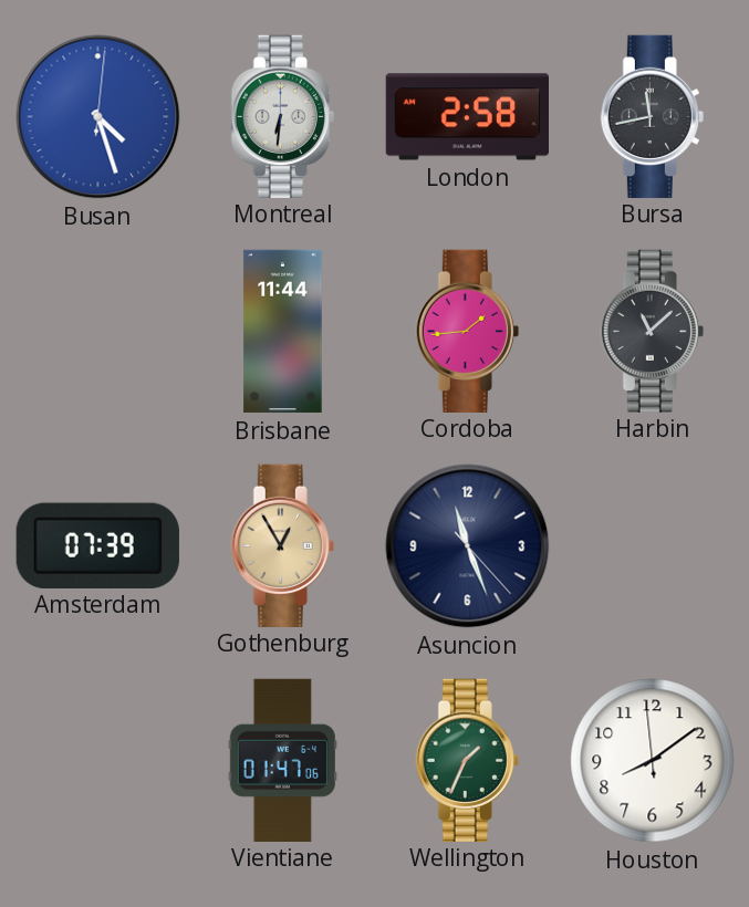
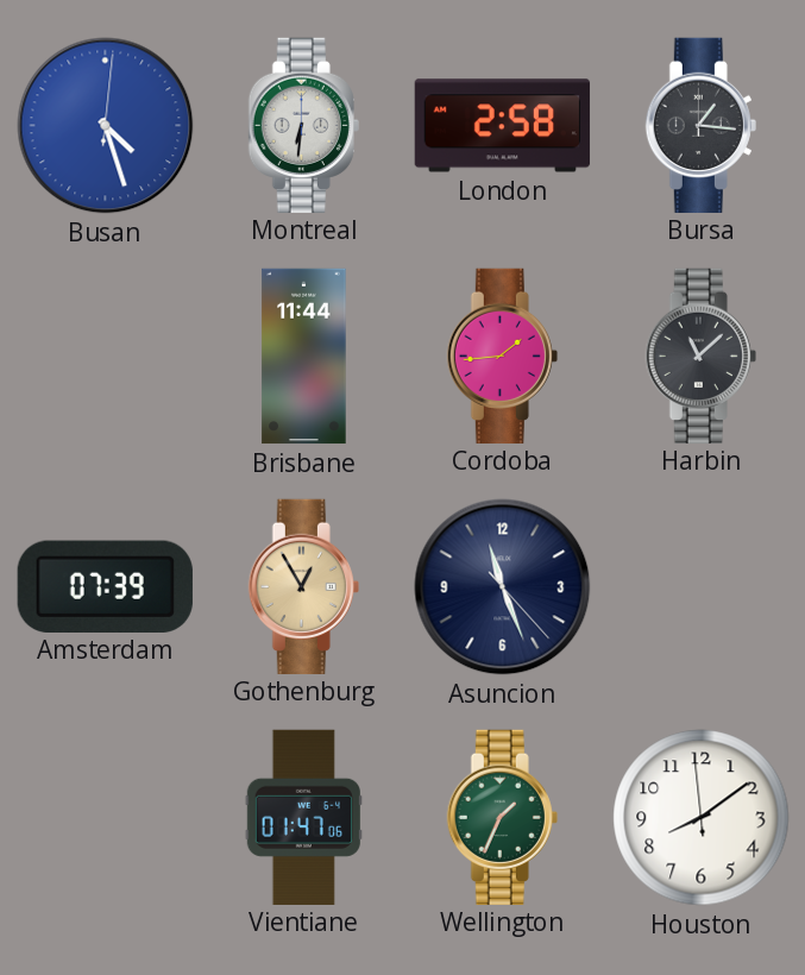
Bursa: 11:43 -> 1:16
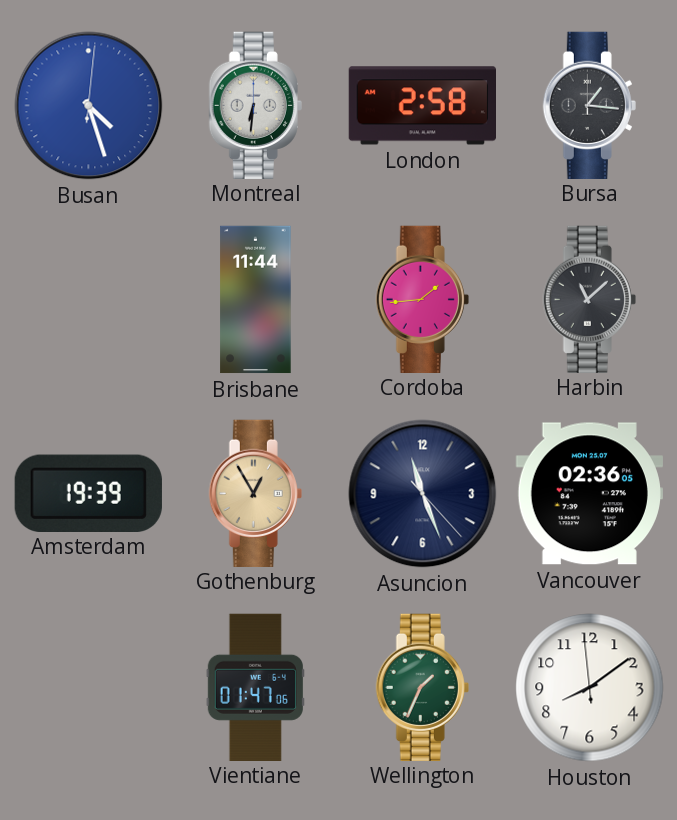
Amsterdam: 07:39 -> 19:39
Vancouver: none -> 02:36
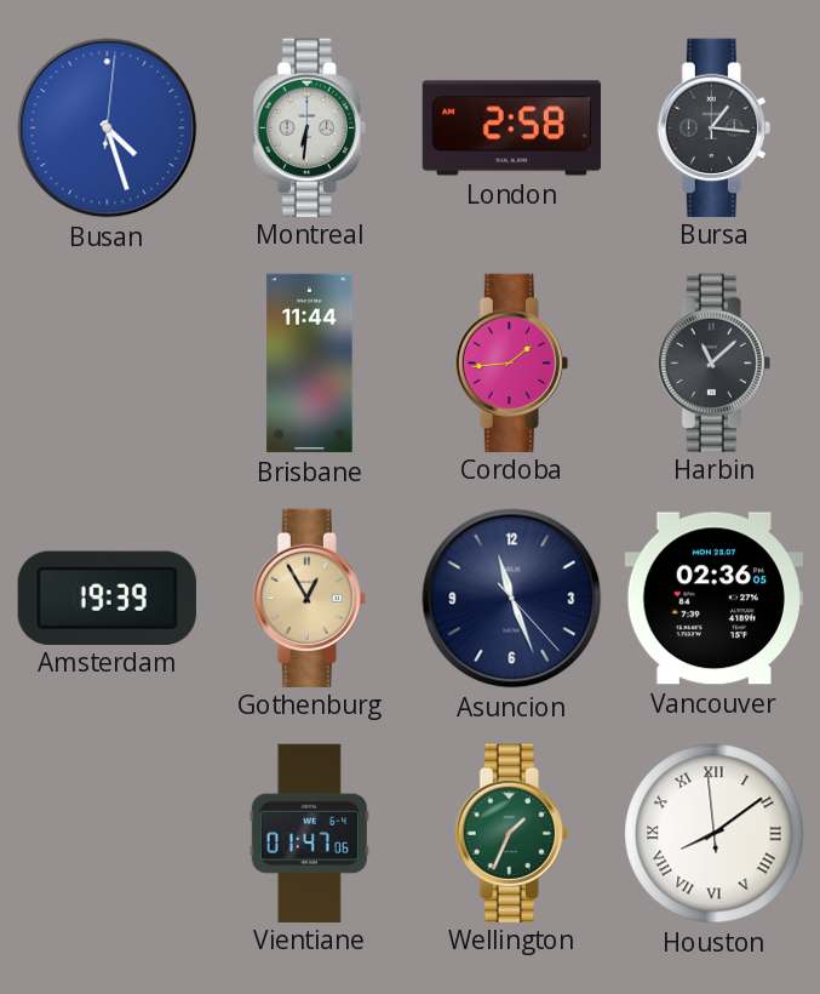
Houston numerals: Arabic -> Roman
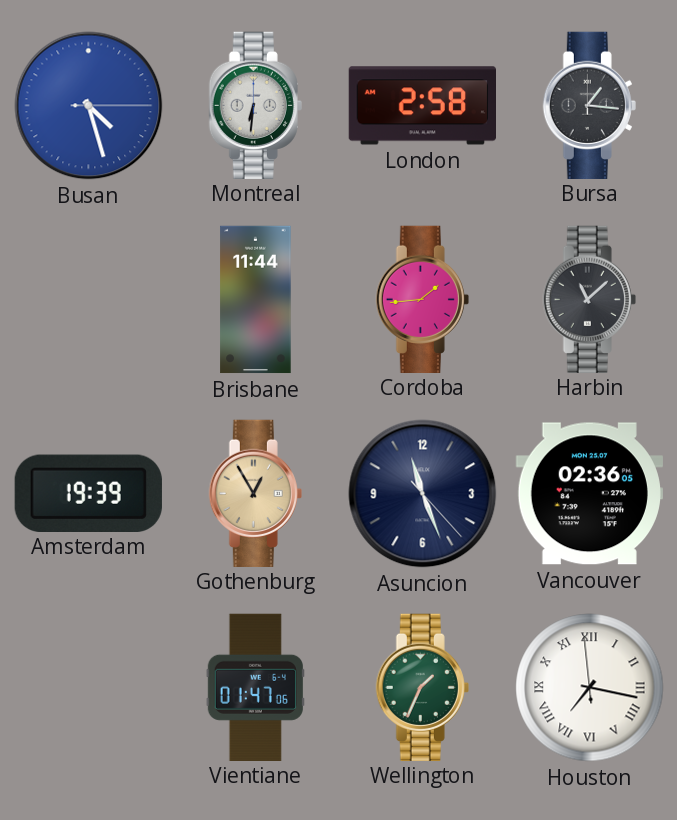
Busan: 4:27:01 -> 4:27:15
Houston: 8:08 -> 7:16
